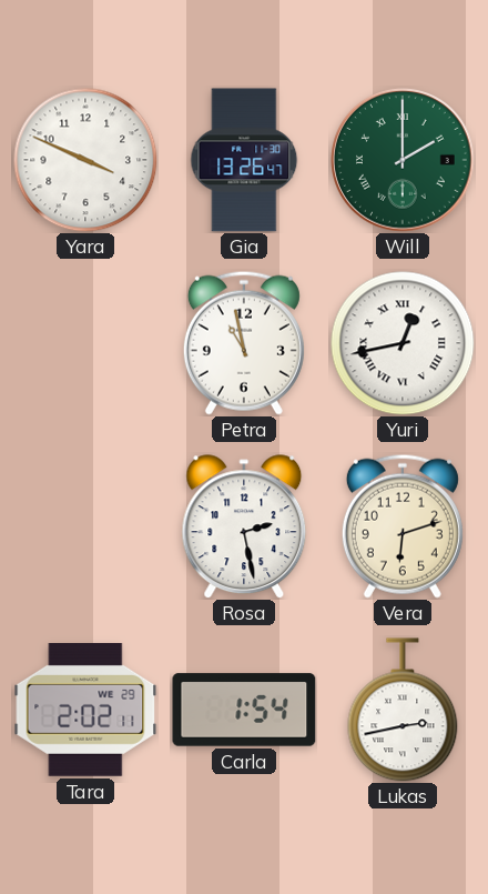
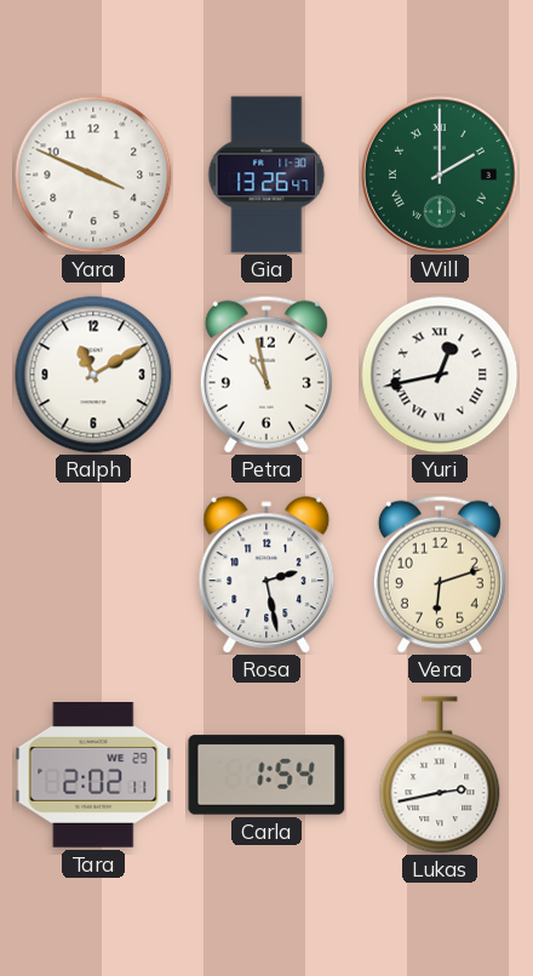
Ralph: none -> 11:10
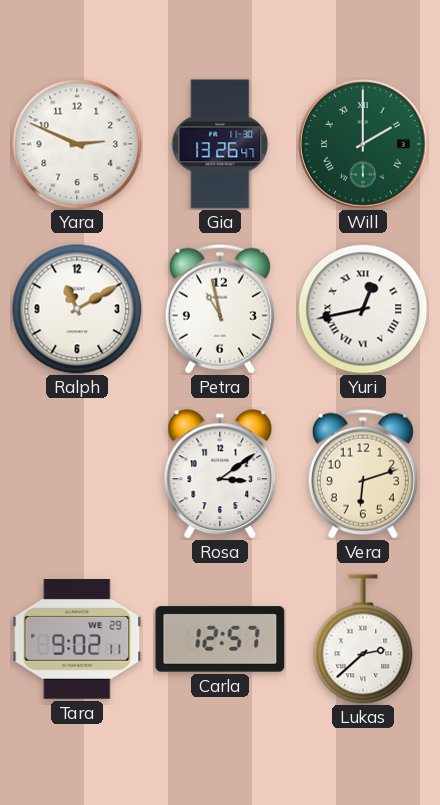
Yara: 3:49 -> 2:49
Rosa: 2:28 -> 3:09
Tara: 2:02 -> 9:02
Carla: 1:54 -> 12:57
Lukas: 2:43 -> 2:38
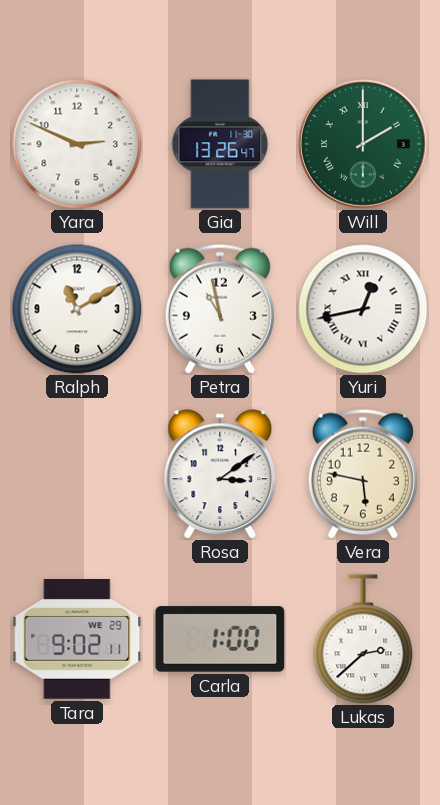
Vera: 6:12 -> 5:47
Carla: 12:57 -> 1:00
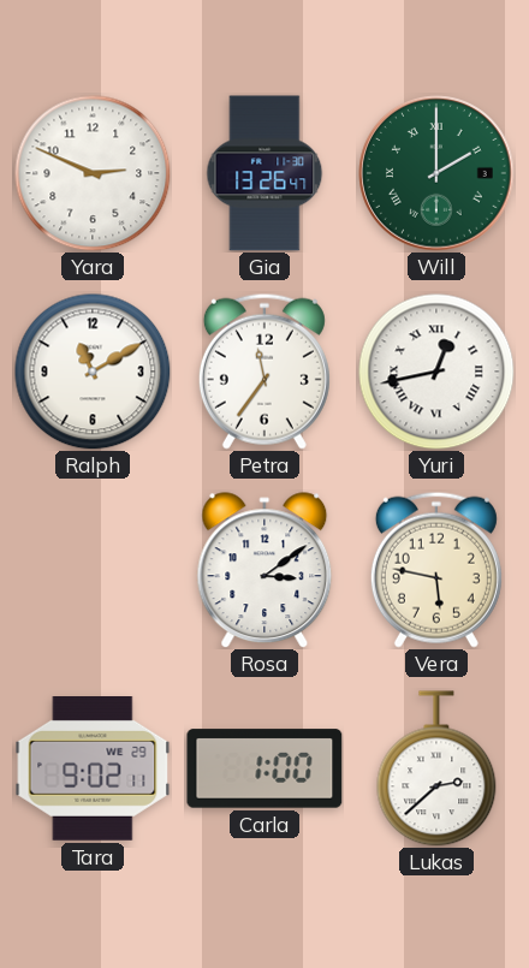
Petra: 10:58 -> 11:36
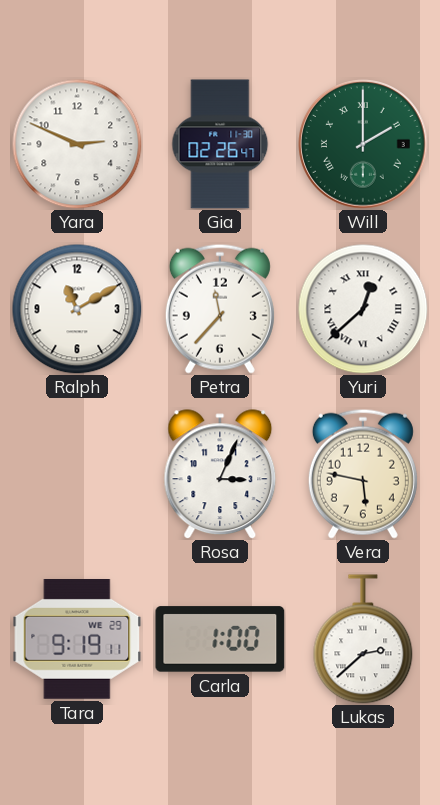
Gia: 13:26 -> 02:26
Petra: 11:36 -> 11:37
Yuri: 12:43 -> 12:38
Rosa: 3:09 -> 3:04
Tara: 9:02 -> 9:19
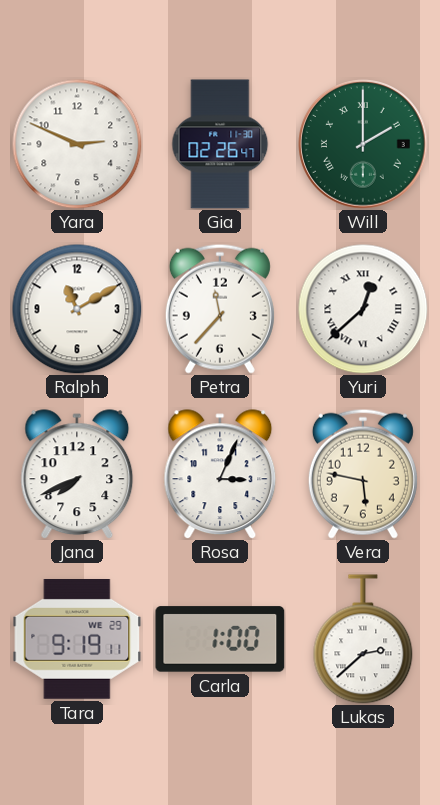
Jana: none -> 7:41
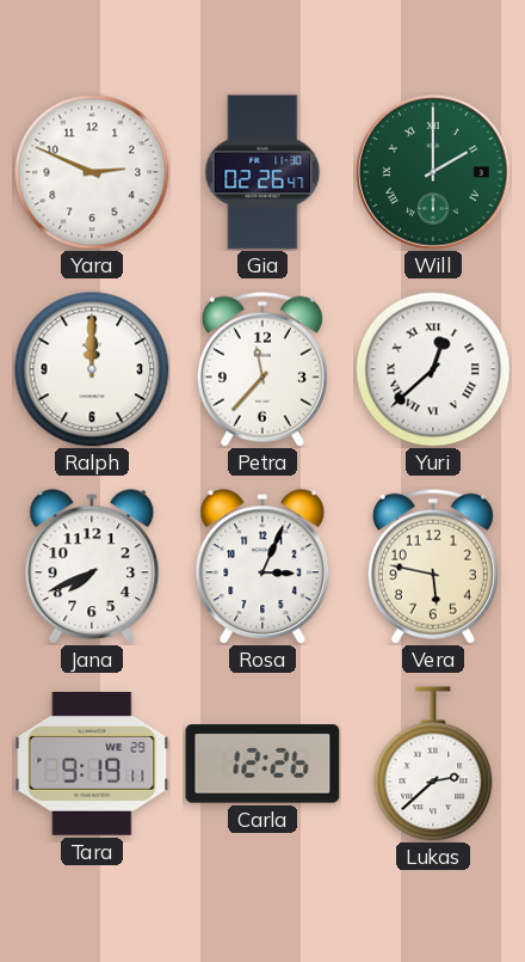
Ralph: 11:10 -> 12:00
Carla: 1:00 -> 12:26
